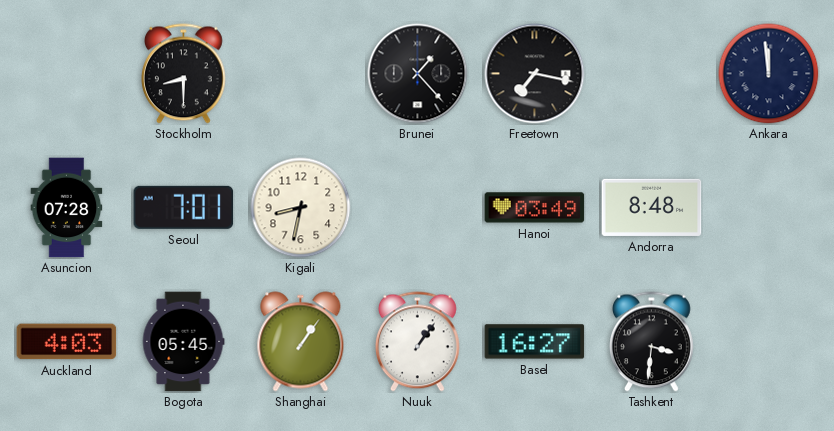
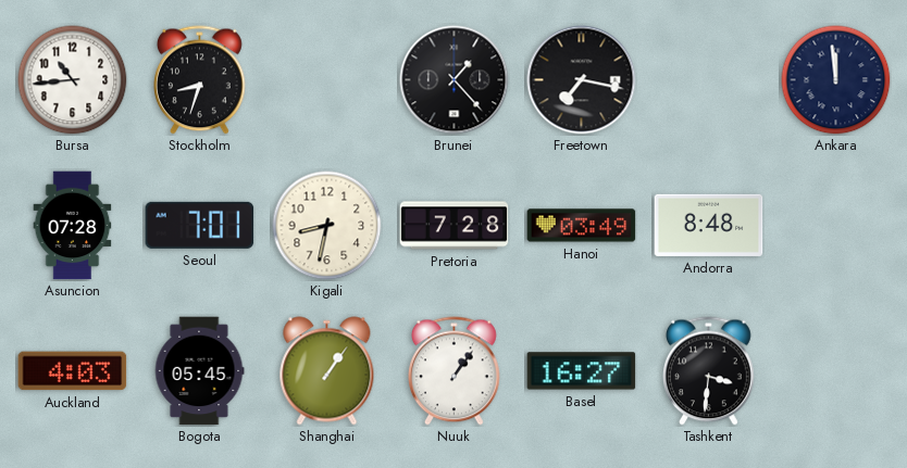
Bursa: none -> 10:44
Stockholm: 8:30 -> 8:33
Pretoria: none -> 7:28
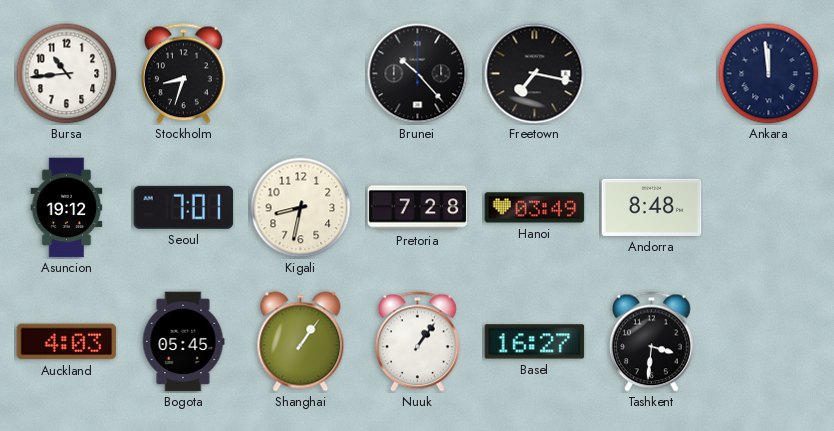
Brunei: 1:23 -> 10:23
Asuncion: 07:28 -> 19:12
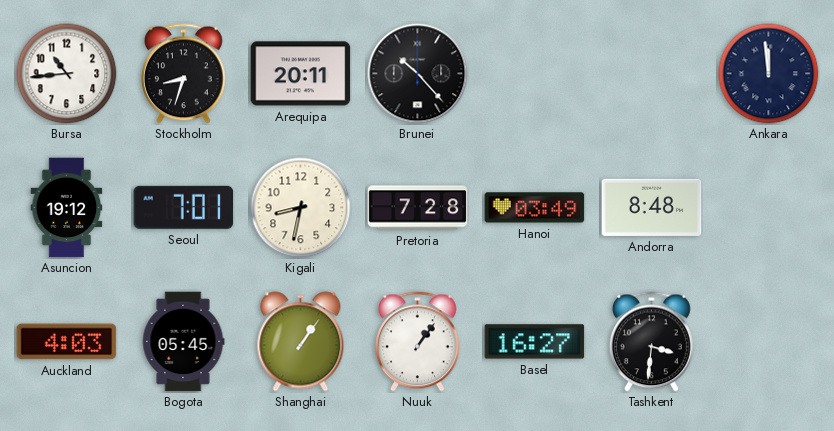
Arequipa: none -> 20:11
Freetown: 7:17 -> none
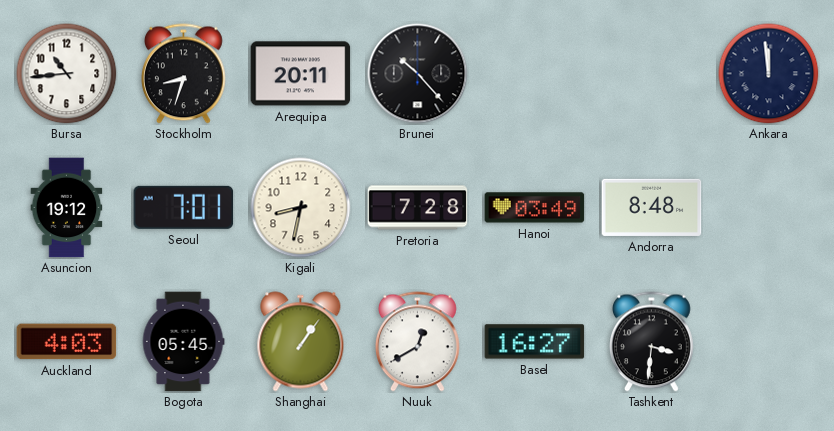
Nuuk: 1:06 -> 12:40
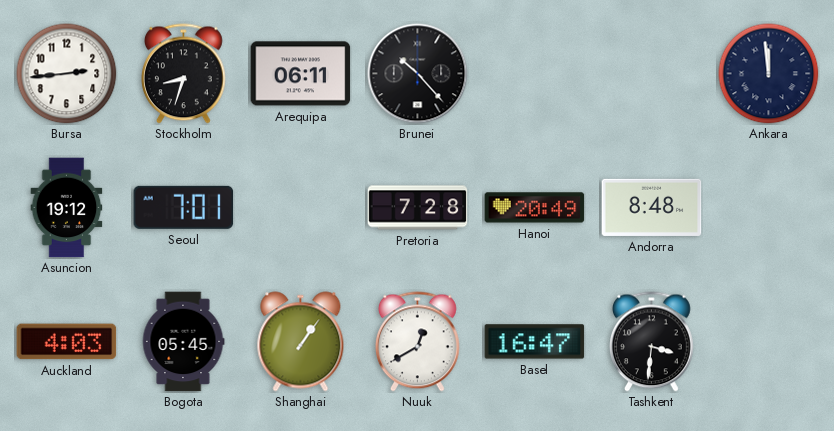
Bursa: 10:44 -> 2:44
Arequipa: 20:11 -> 06:11
Kigali: 8:32 -> none
Hanoi: 03:49 -> 20:49
Basel: 16:27 -> 16:47
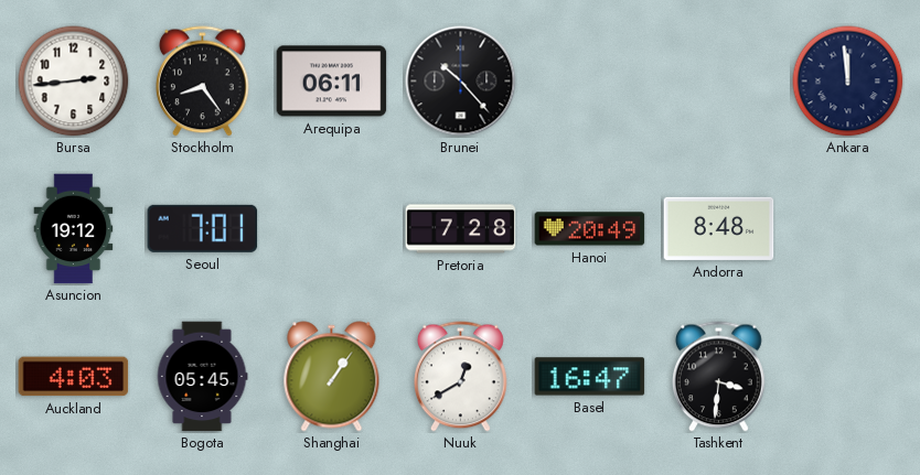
Stockholm: 8:33 -> 8:24
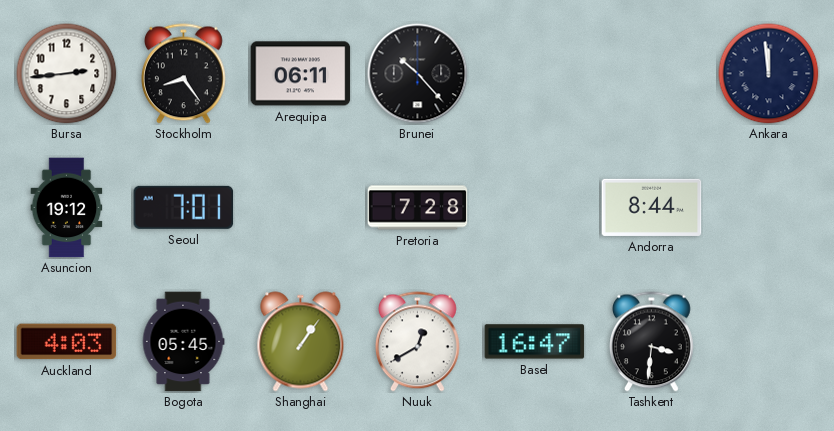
Hanoi: 20:49 -> none
Andorra: 8:48 -> 8:44
